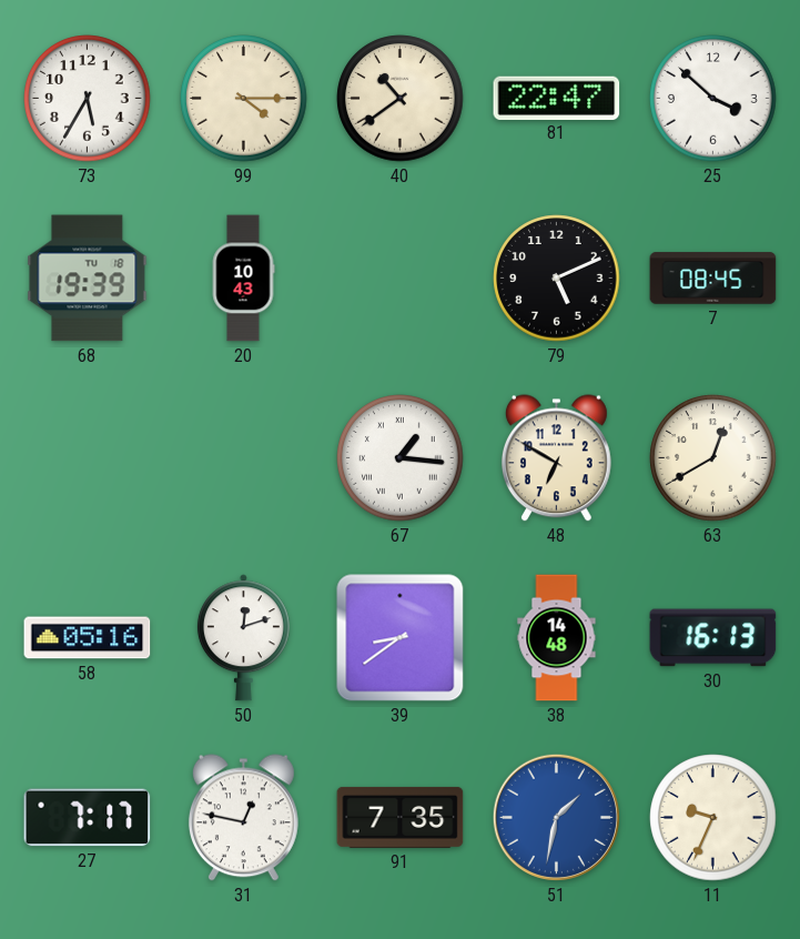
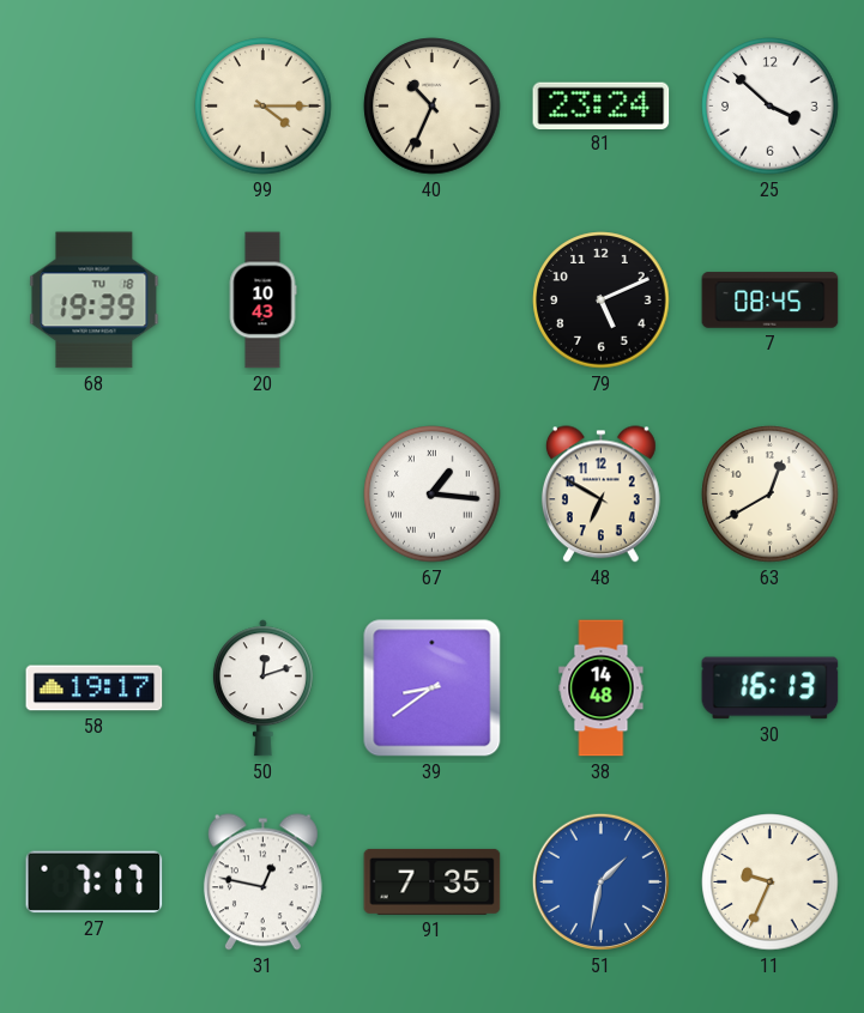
73: 5:35 -> none
40: 10:39 -> 10:34
81: 22:47 -> 23:24
58: 05:16 -> 19:17
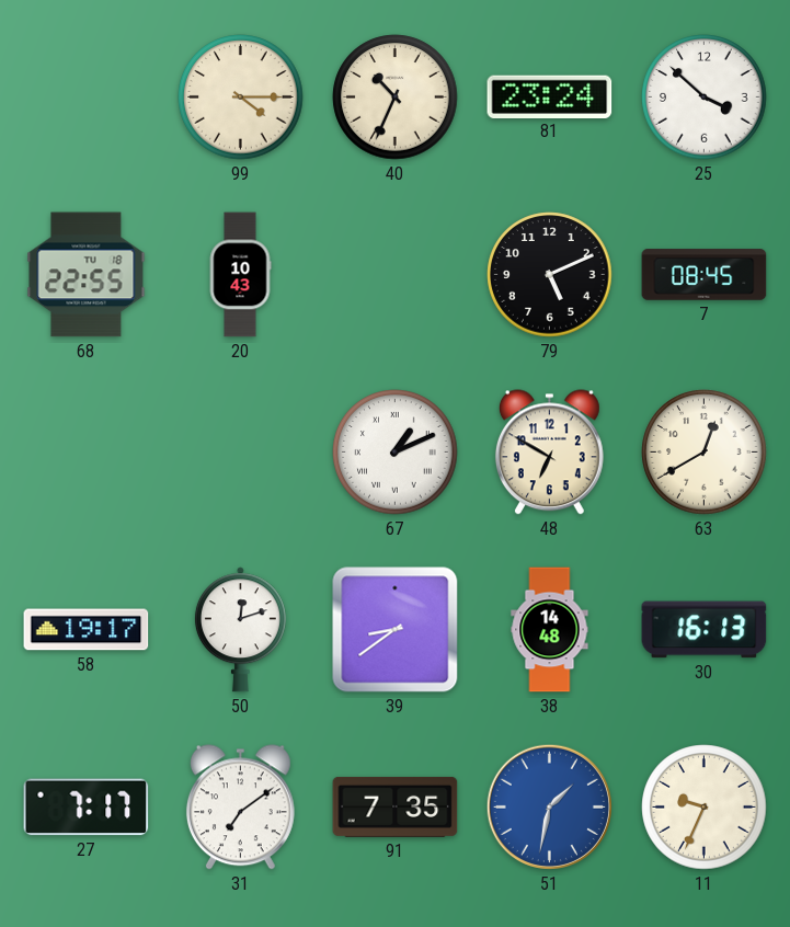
68: 19:39 -> 22:55
67: 1:16 -> 1:11
31: 12:47 -> 7:09
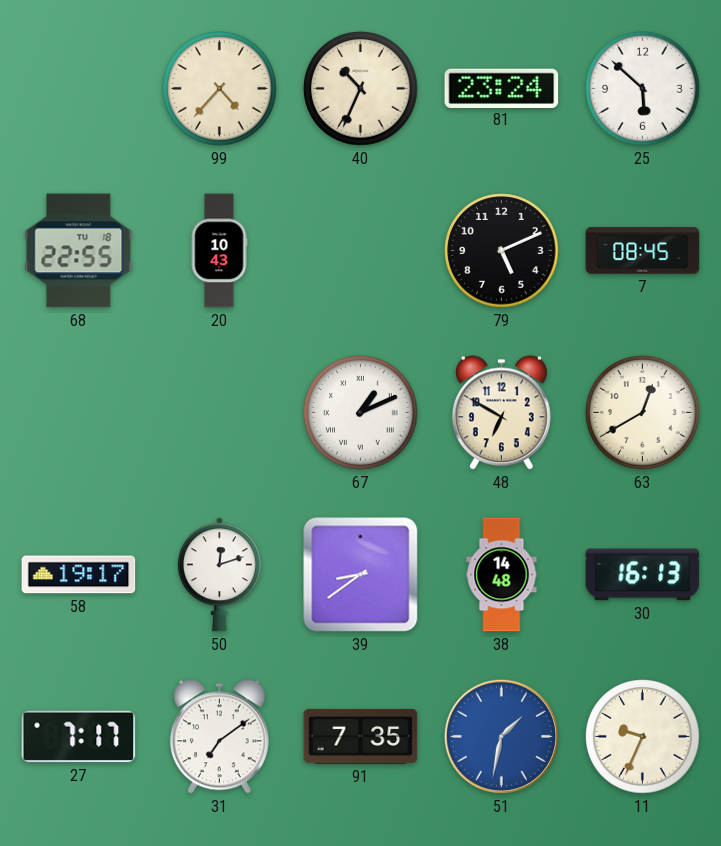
99: 4:15 -> 4:37
25: 3:52 -> 5:52
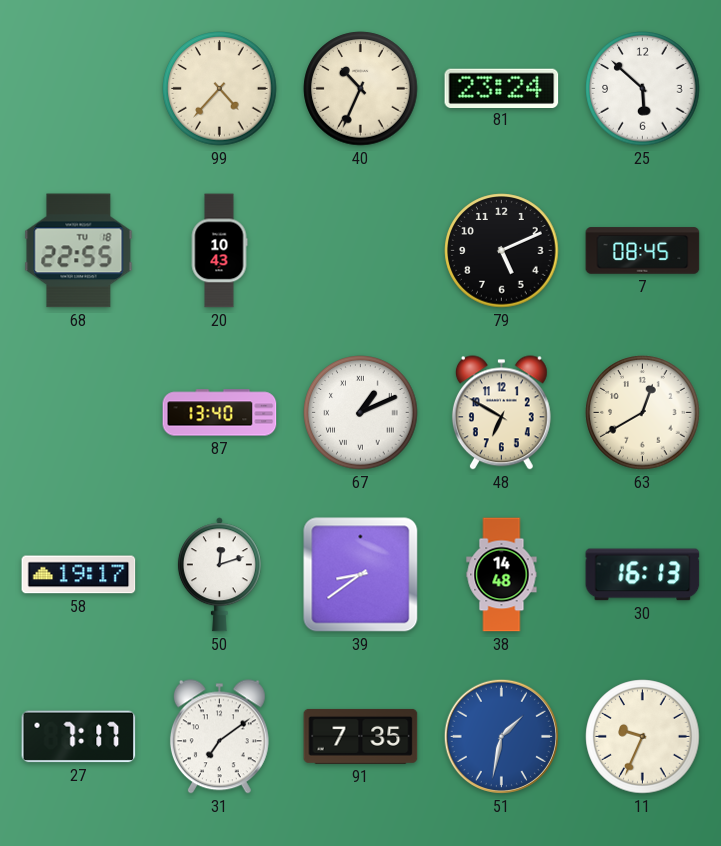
87: none -> 13:40
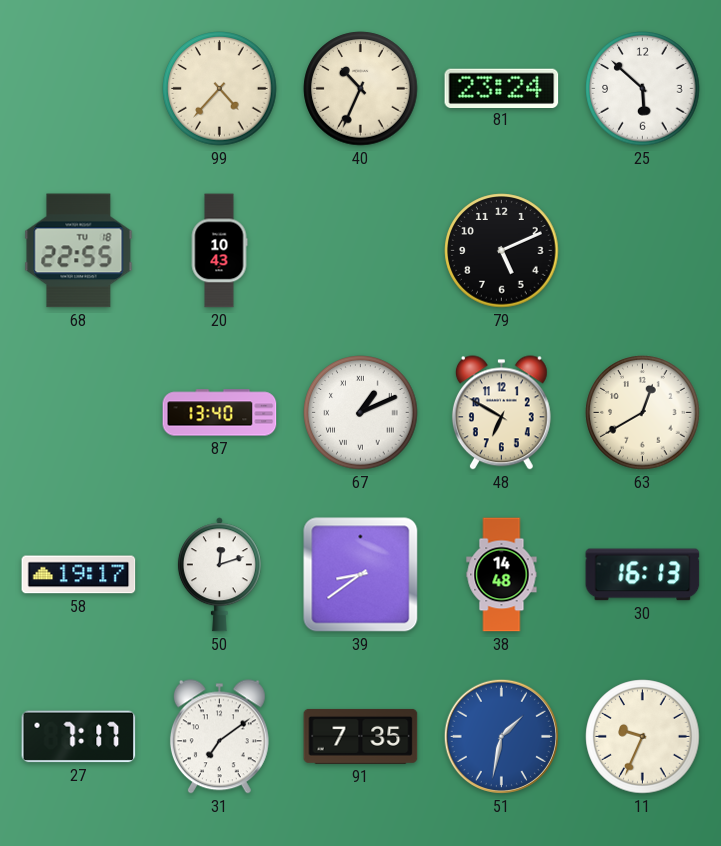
7: 08:45 -> none
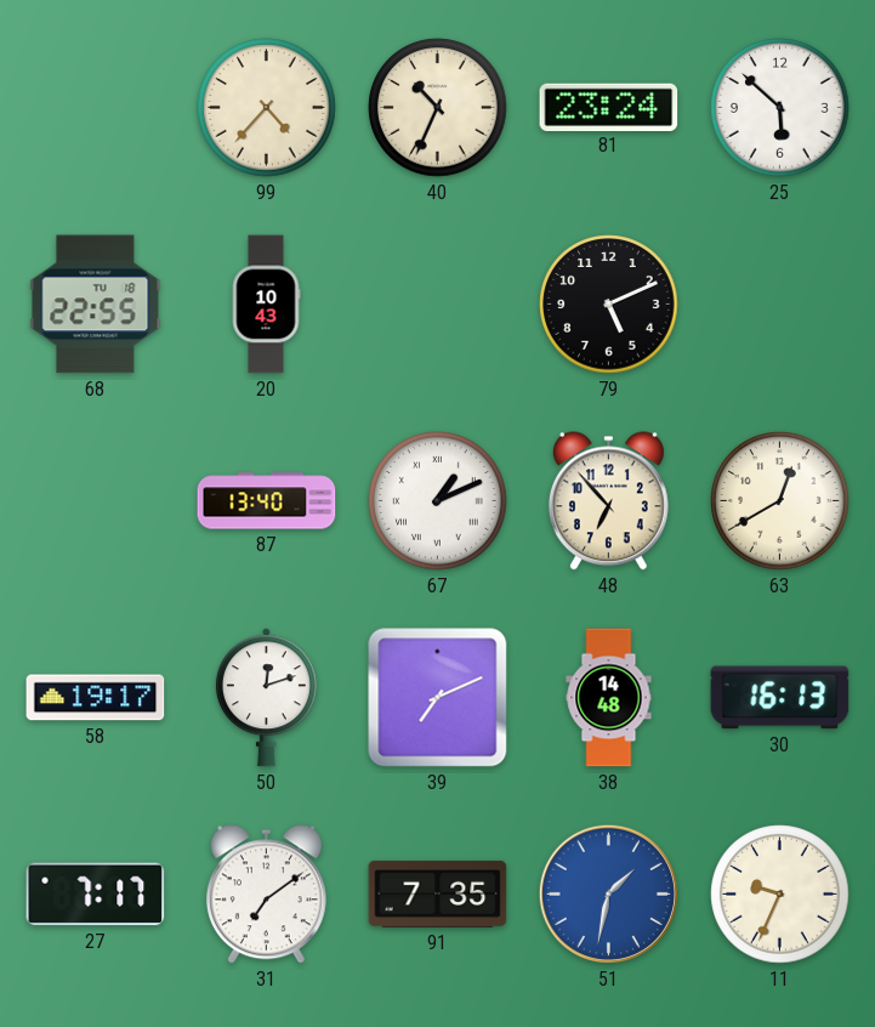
48: 6:50 -> 6:53
39: 8:39 -> 7:11
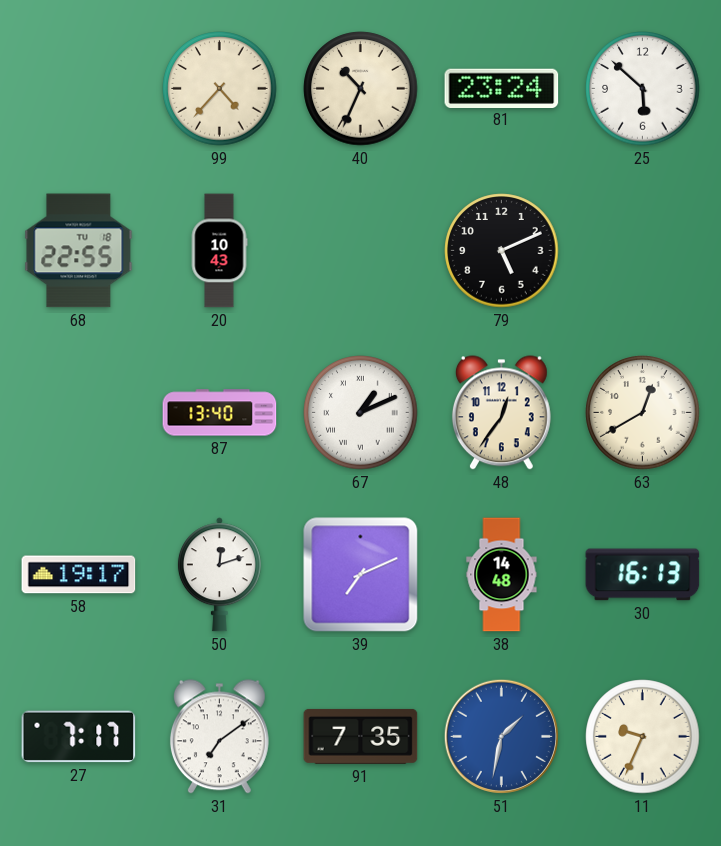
48: 6:53 -> 12:36
